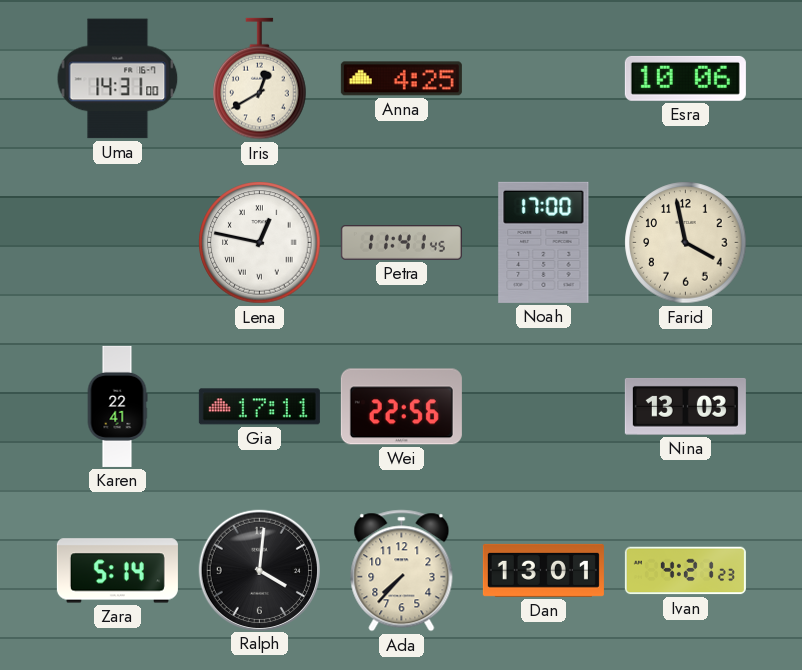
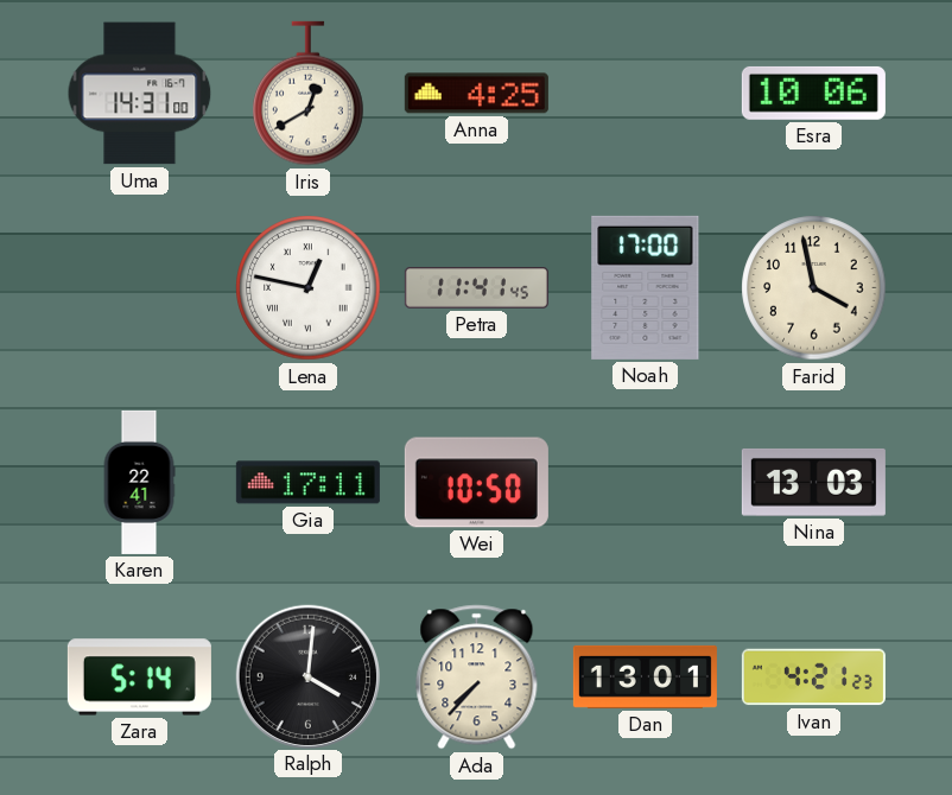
Wei: 22:56 -> 10:50
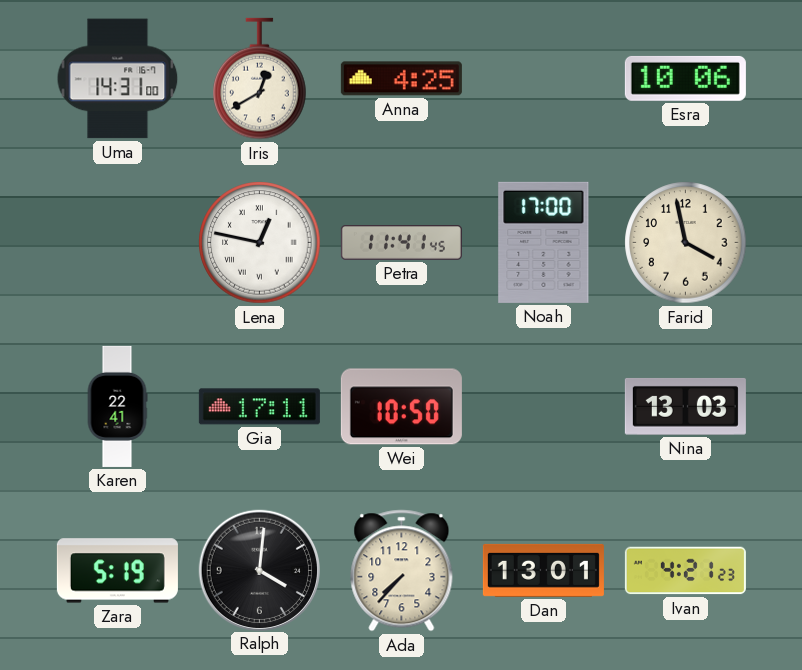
Zara: 5:14 -> 5:19
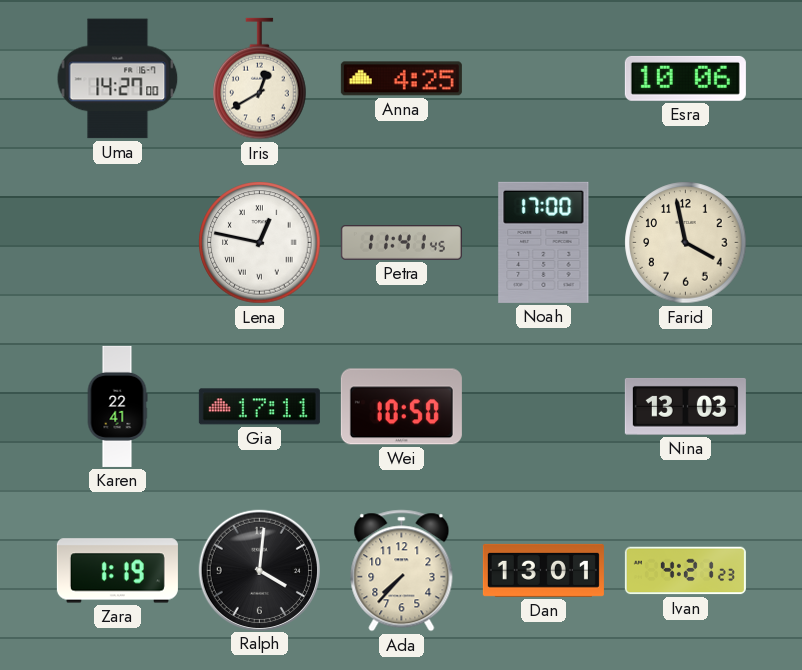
Uma: 14:31 -> 14:27
Zara: 5:19 -> 1:19
